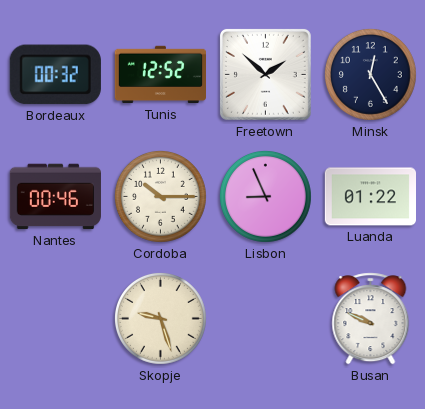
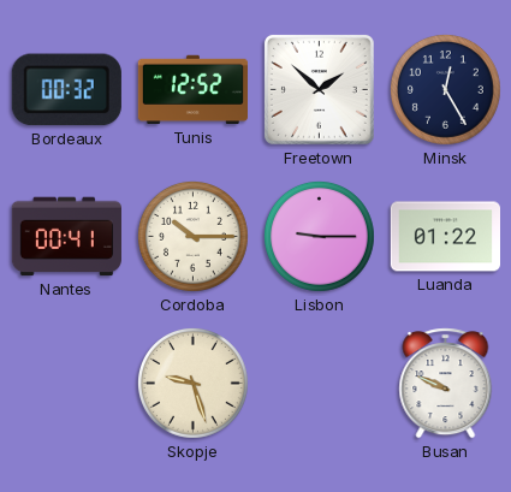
Nantes: 00:46 -> 00:41
Lisbon: 8:56 -> 9:15
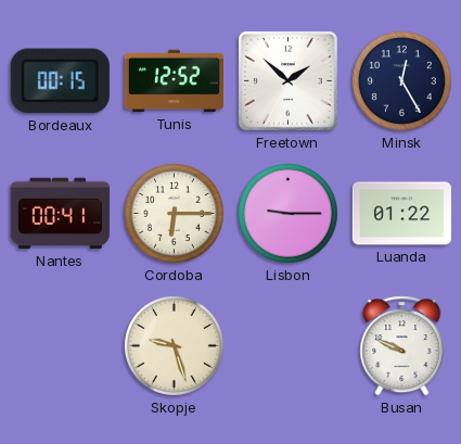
Bordeaux: 00:32 -> 00:15
Cordoba: 10:15 -> 6:15
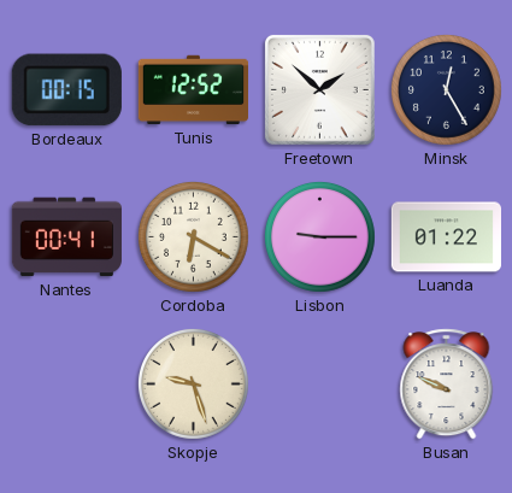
Cordoba: 6:15 -> 6:20
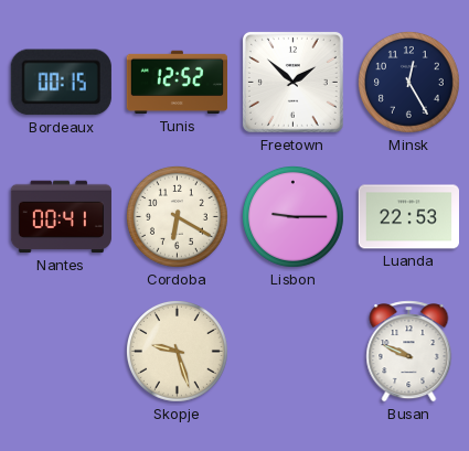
Luanda: 01:22 -> 22:53
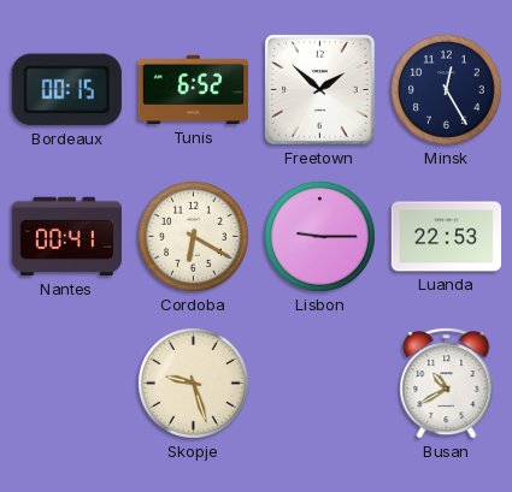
Tunis: 12:52 -> 6:52
Busan: 9:49 -> 10:40
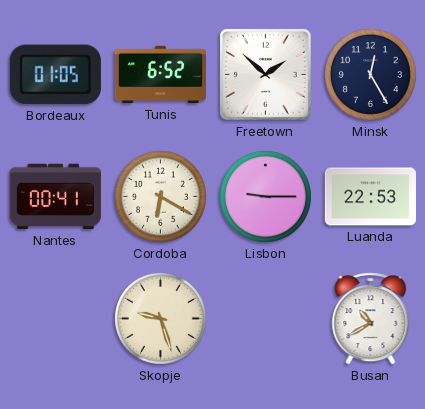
Bordeaux: 00:15 -> 01:05
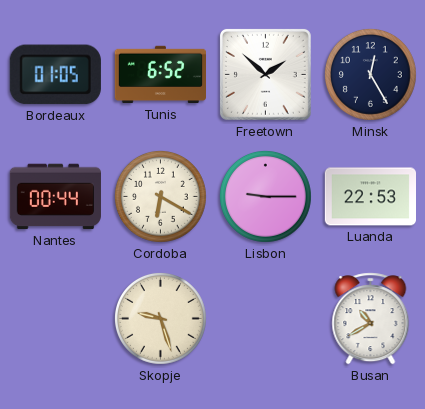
Nantes: 00:41 -> 00:44
